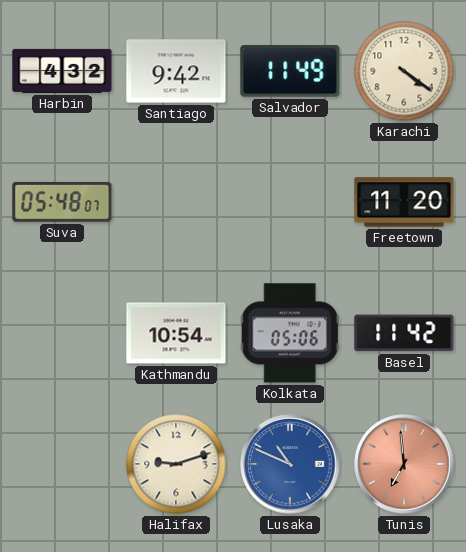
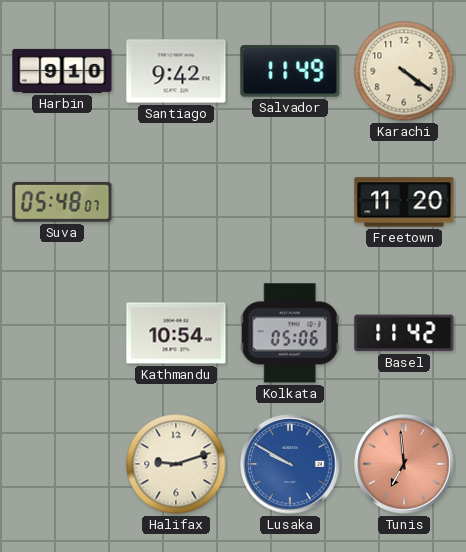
Harbin: 4:32 -> 9:10
Lusaka: 10:49 -> 9:50
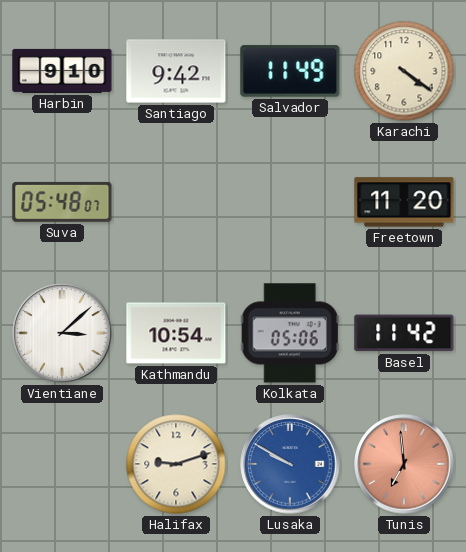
Vientiane: none -> 3:08
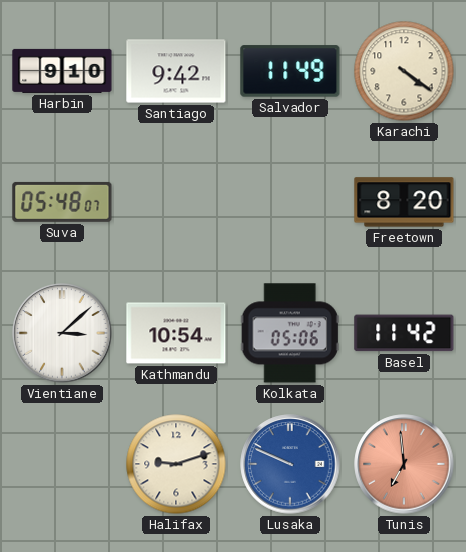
Freetown: 11:20 -> 8:20
Lusaka: 9:50 -> 9:49
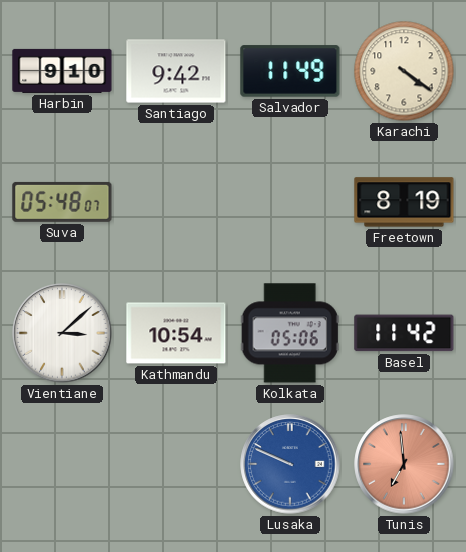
Freetown: 8:20 -> 8:19
Halifax: 9:12 -> none
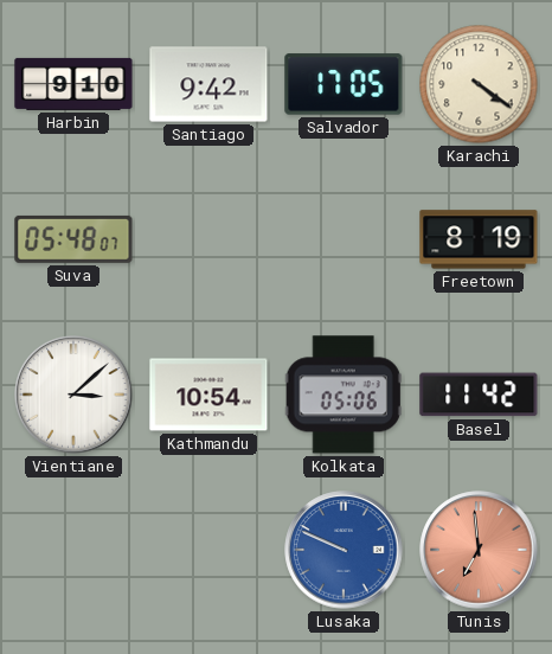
Salvador: 11:49 -> 17:05
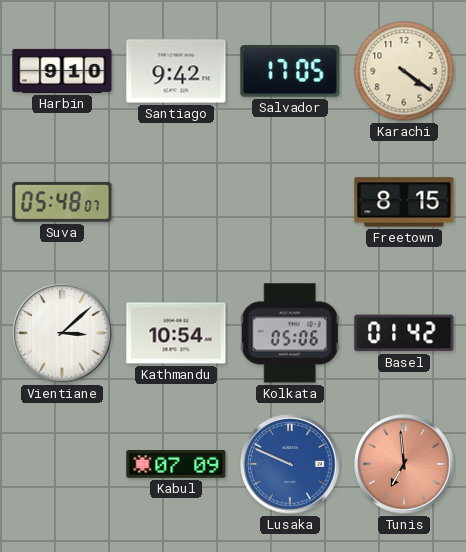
Freetown: 8:19 -> 8:15
Basel: 11:42 -> 01:42
Kabul: none -> 07:09
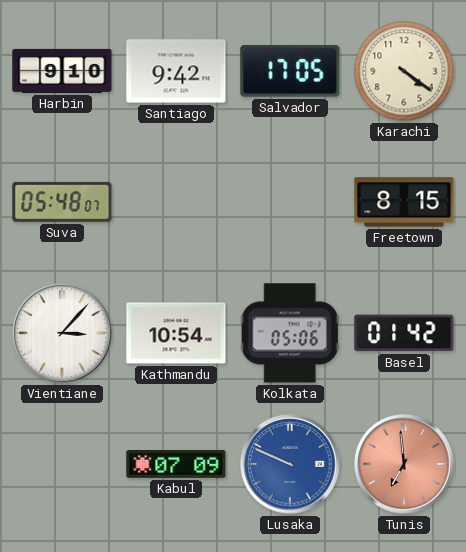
Vientiane: 3:08 -> 3:07
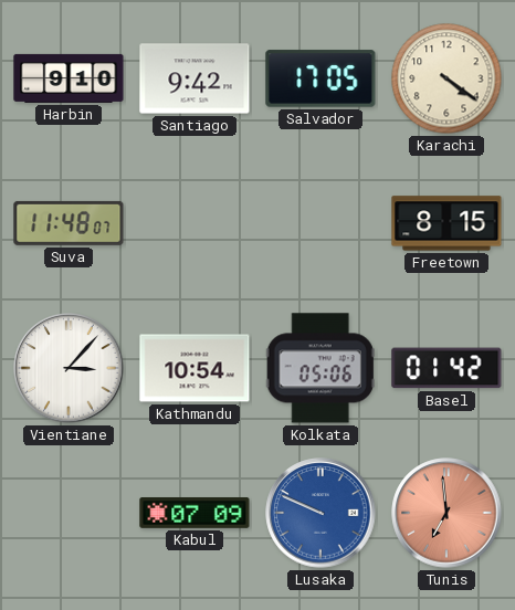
Suva: 05:48 -> 11:48
